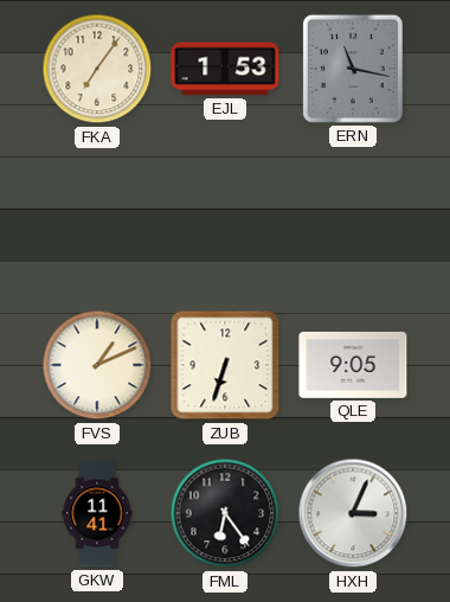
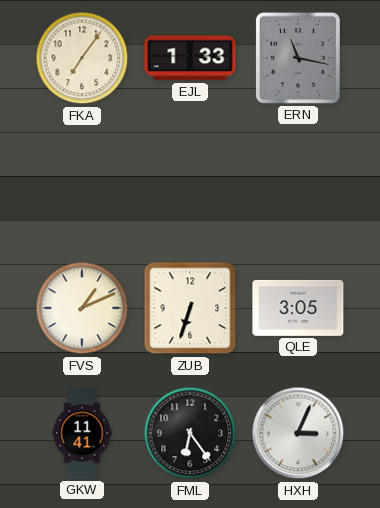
EJL: 1:53 -> 1:33
QLE: 9:05 -> 3:05
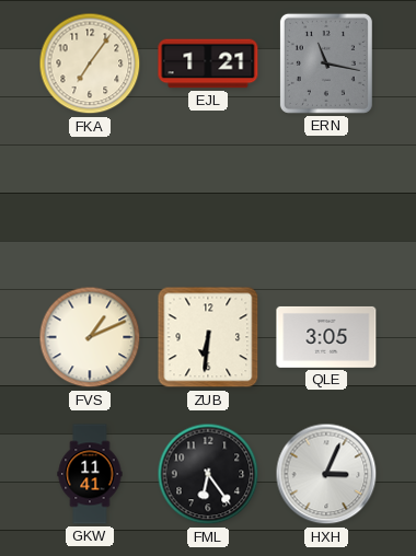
EJL: 1:33 -> 1:21
ZUB: 6:33 -> 6:31
